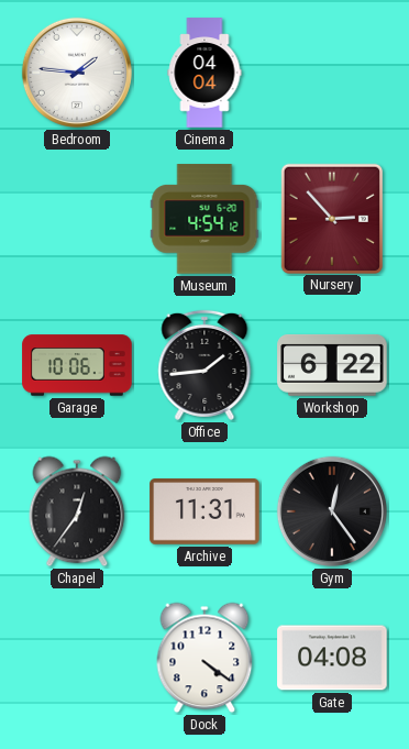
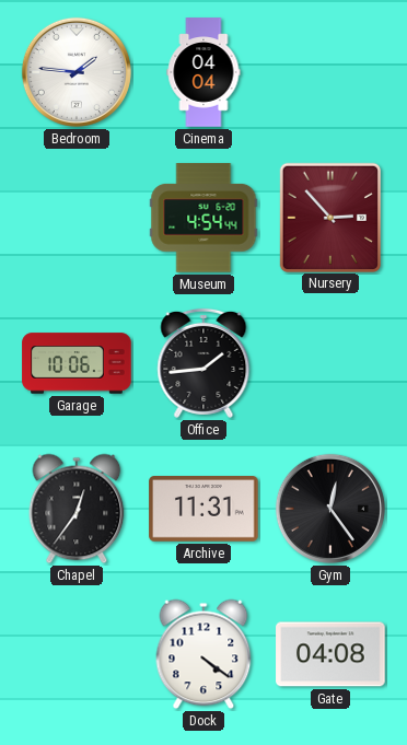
Museum: 4:54:12 -> 4:54:44
Workshop: 6:22 -> none
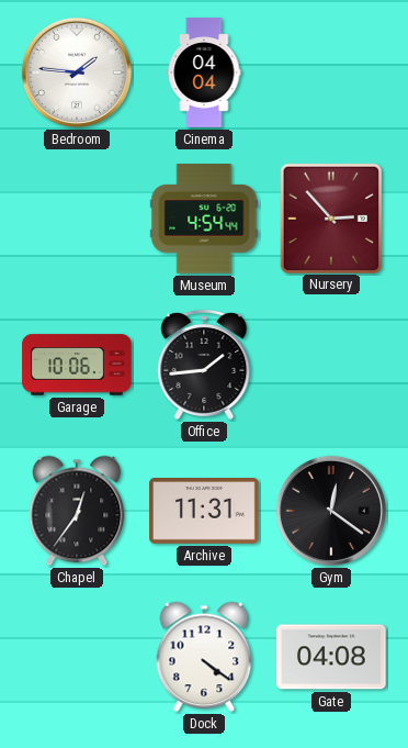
Gym: 12:24 -> 12:21
